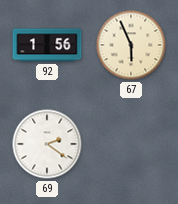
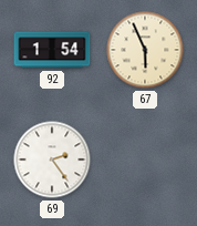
92: 1:56 -> 1:54
69: 2:21 -> 2:24
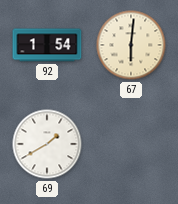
67: 5:56 -> 6:01
69: 2:24 -> 1:40
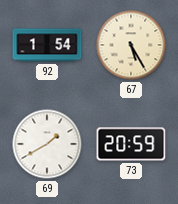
67: 6:01 -> 5:25
73: none -> 20:59
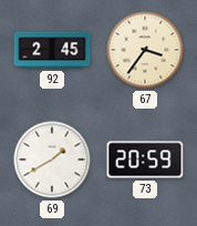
92: 1:54 -> 2:45
67: 5:25 -> 3:36
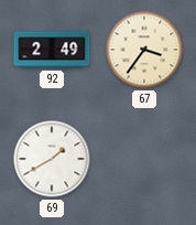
92: 2:45 -> 2:49
73: 20:59 -> none
